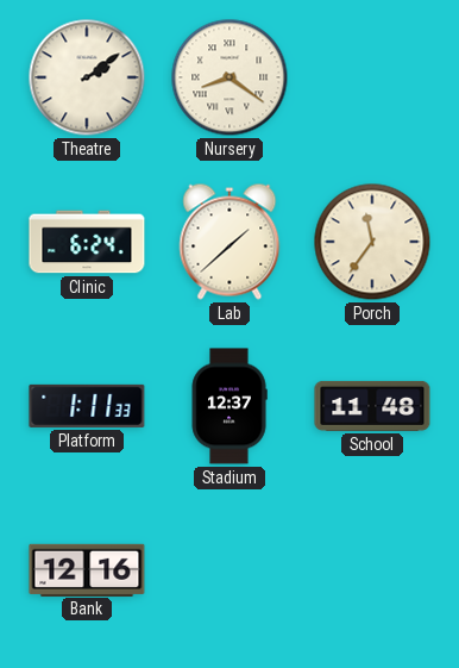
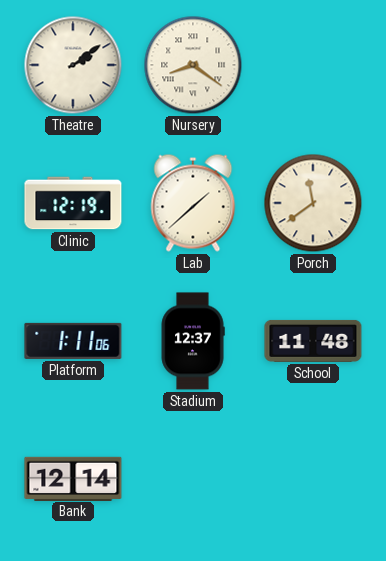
Clinic: 6:24 -> 12:19
Porch: 11:36 -> 11:39
Platform: 1:11:33 -> 1:11:06
Bank: 12:16 -> 12:14
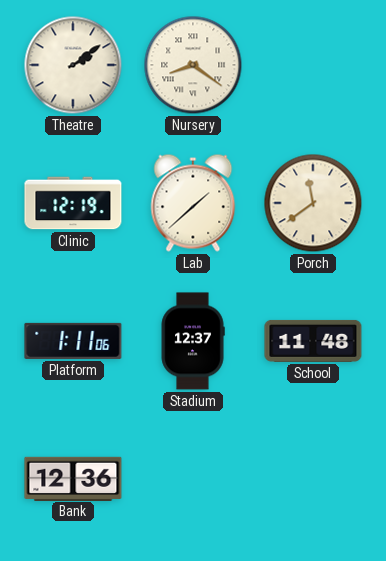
Bank: 12:14 -> 12:36
